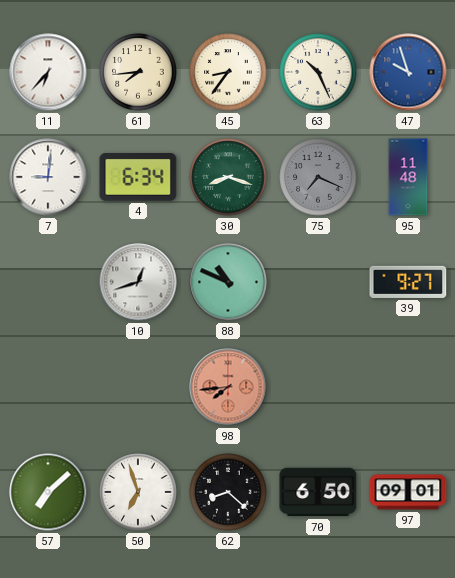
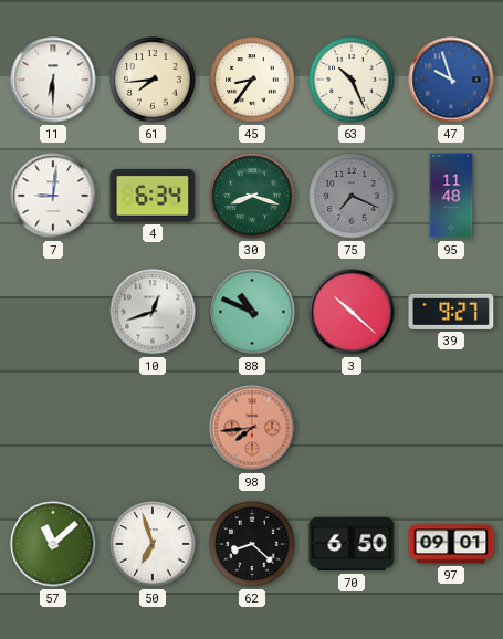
11: 6:37 -> 6:30
3: none -> 10:22
57: 7:08 -> 11:08
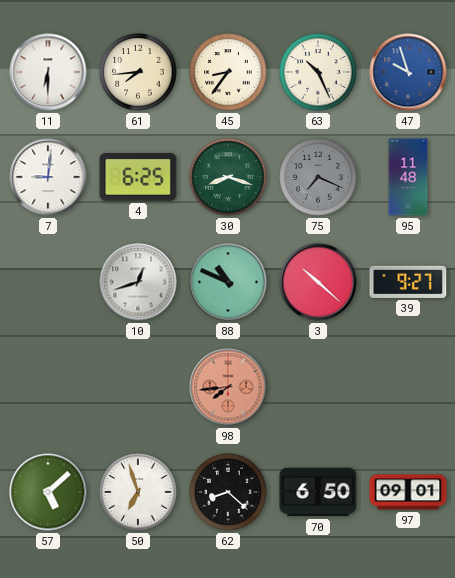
4: 6:34 -> 6:25
57: 11:08 -> 5:08
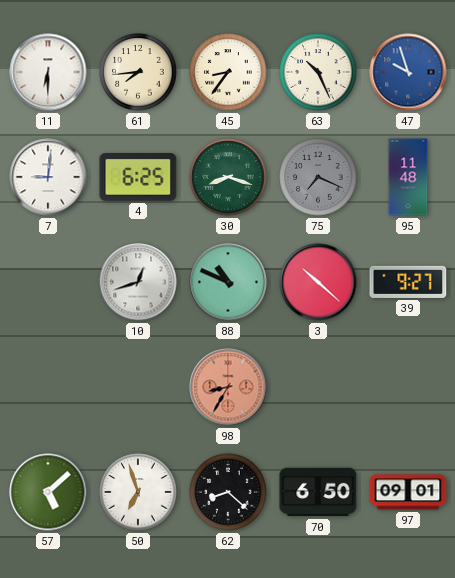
98: 7:44 -> 8:35
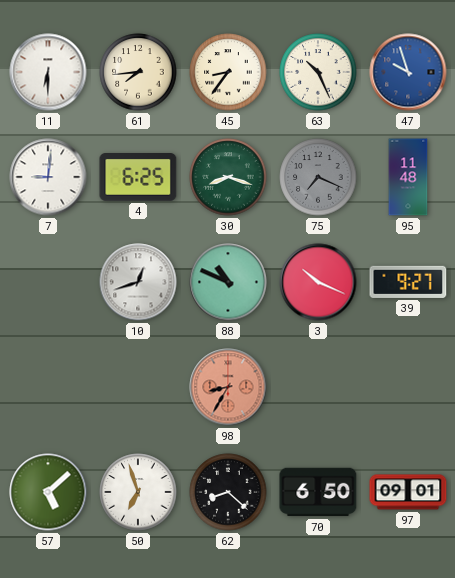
3: 10:22 -> 10:19
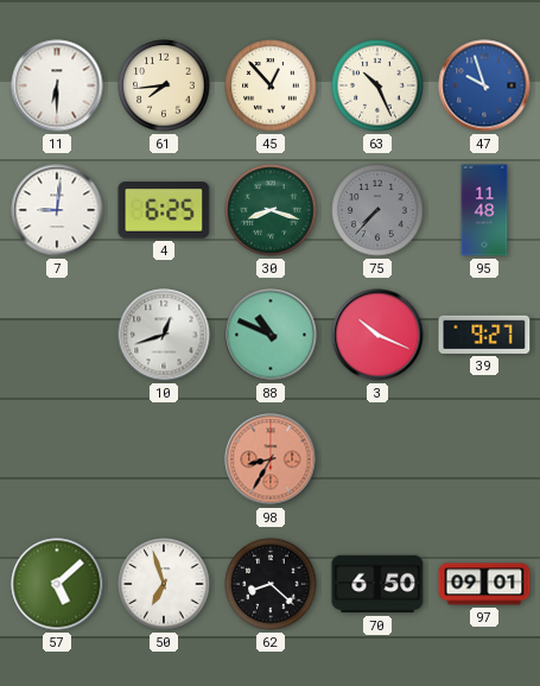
45: 8:36 -> 12:53
75: 7:19 -> 7:37
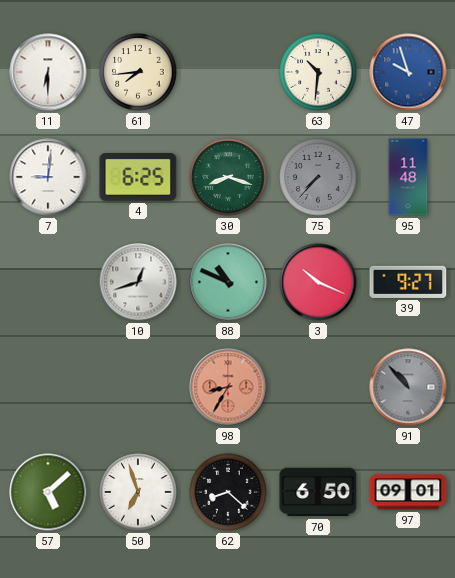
45: 12:53 -> none
63: 10:26 -> 10:31
91: none -> 10:53
